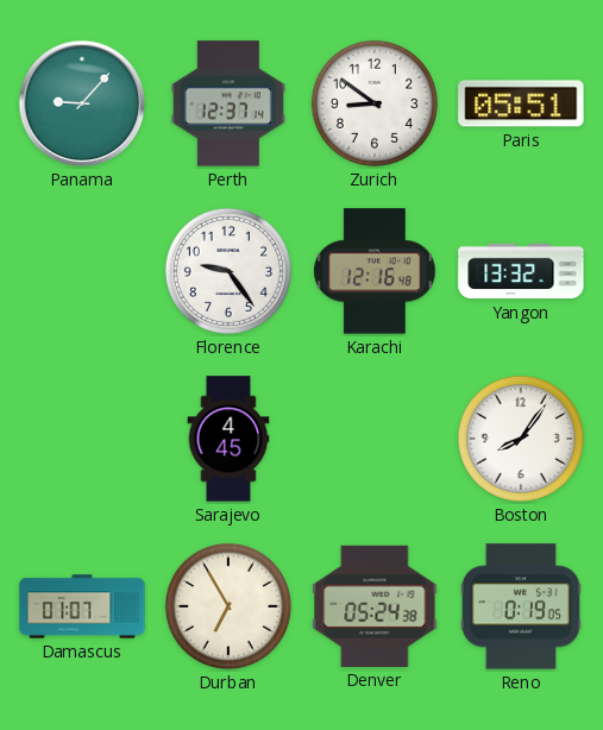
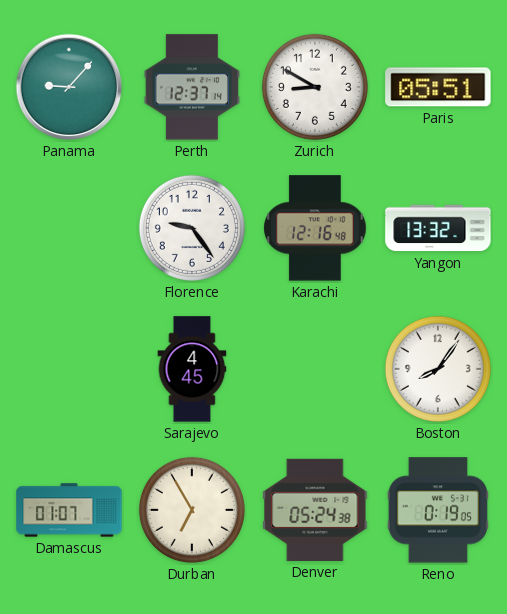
Zurich: 8:51 -> 8:50
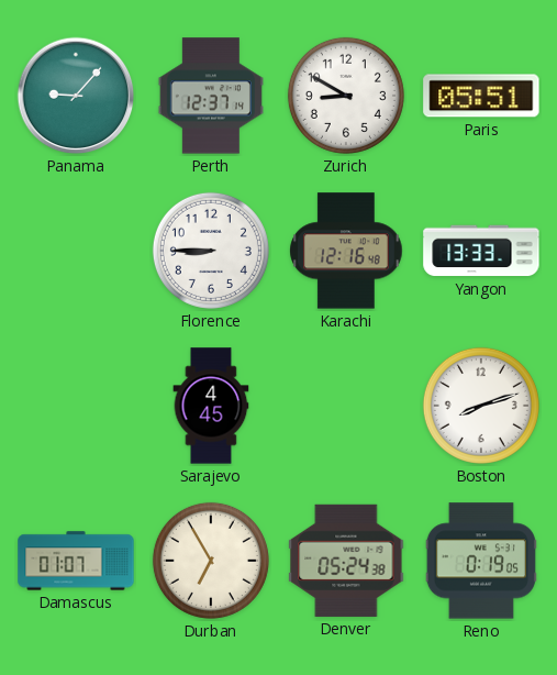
Florence: 9:24 -> 8:45
Yangon: 13:32 -> 13:33
Boston: 8:06 -> 8:12
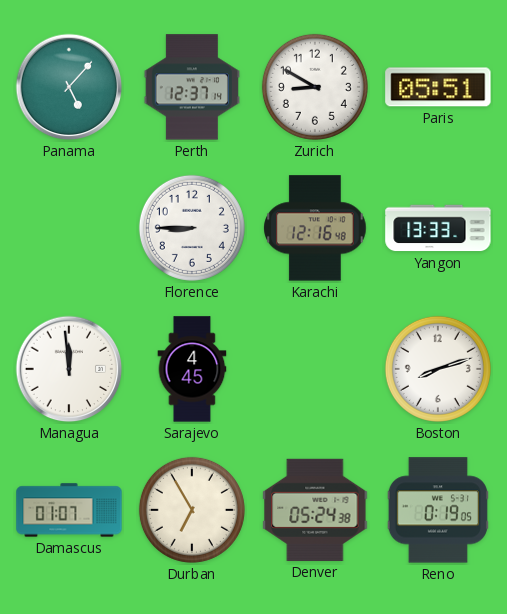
Panama: 9:07 -> 5:07
Managua: none -> 11:59
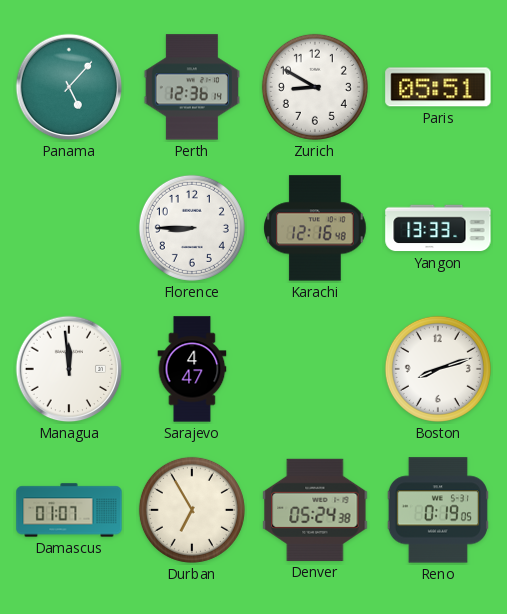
Perth: 12:37 -> 12:36
Sarajevo: 4:45 -> 4:47
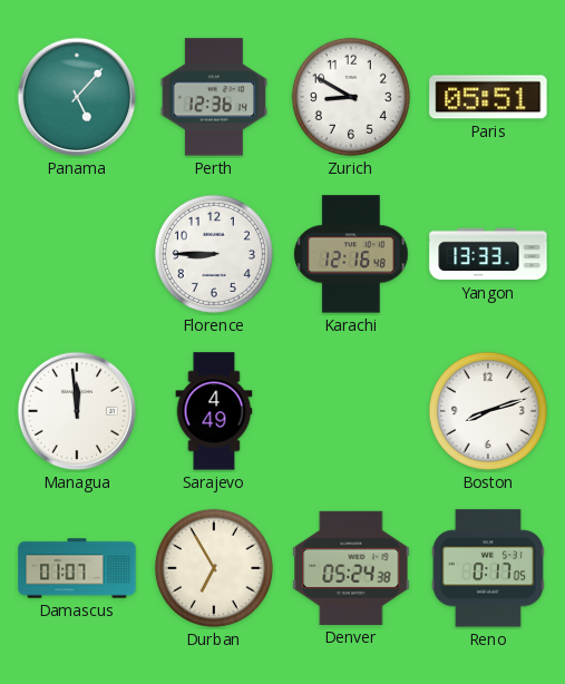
Sarajevo: 4:47 -> 4:49
Reno: 0:19 -> 0:17
